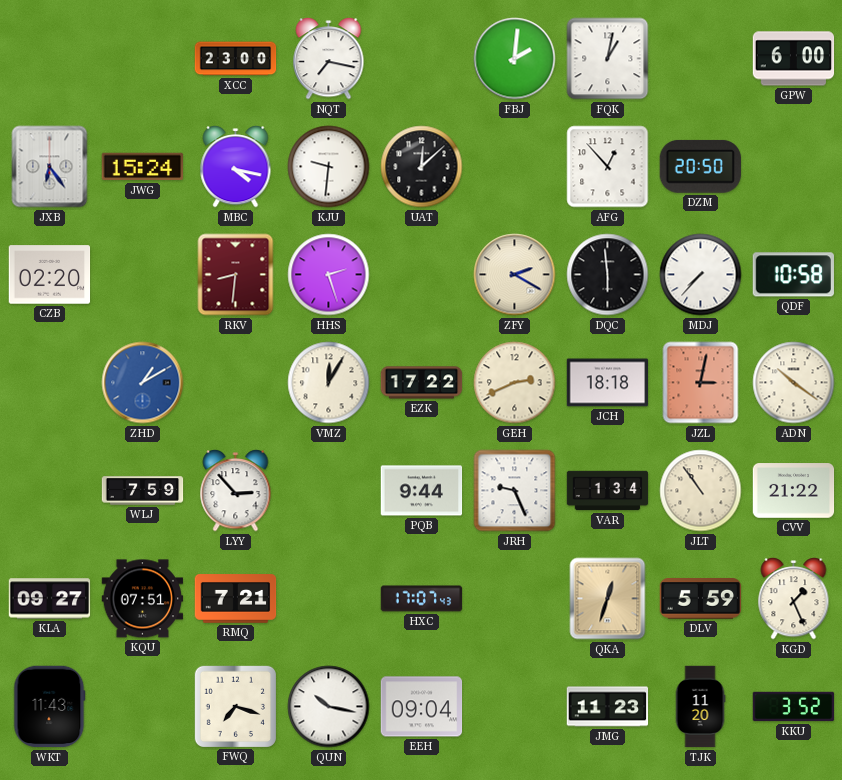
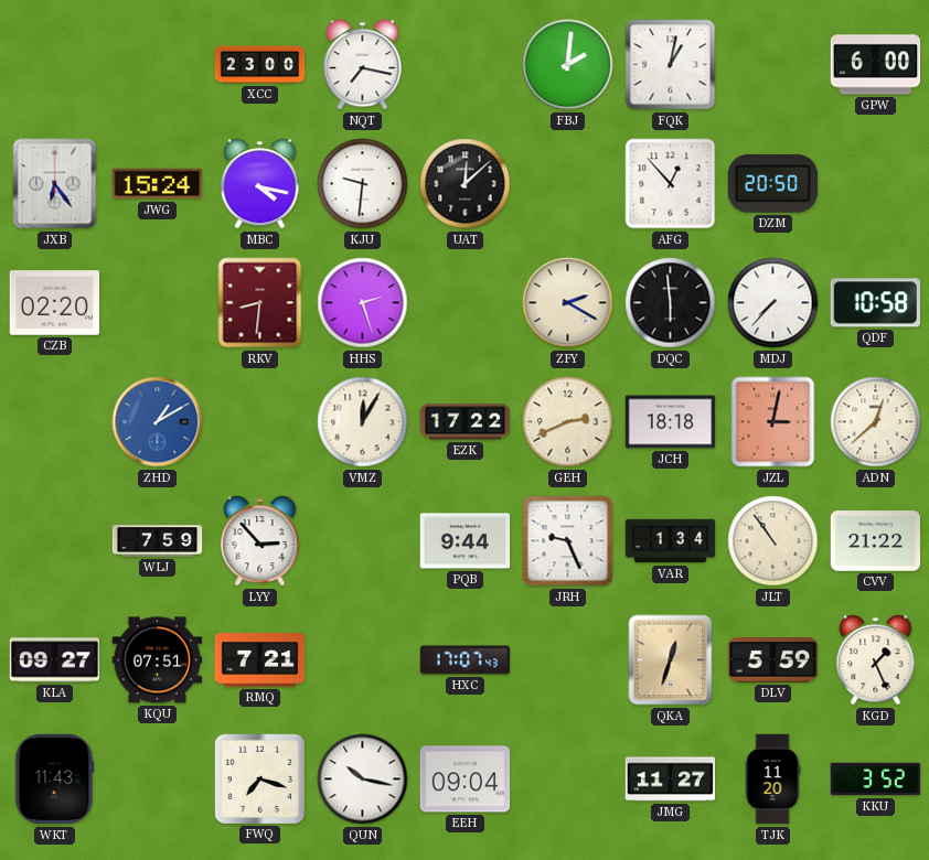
ADN: 10:21 -> 12:38
JMG: 11:23 -> 11:27
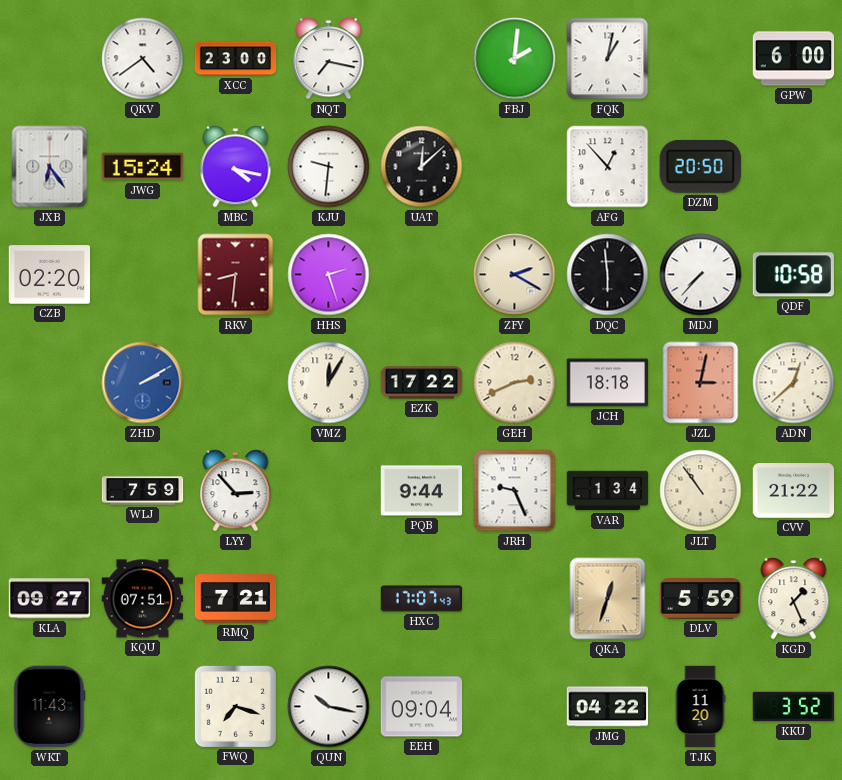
QKV: none -> 4:39
ZHD: 1:10 -> 2:10
JMG: 11:27 -> 04:22
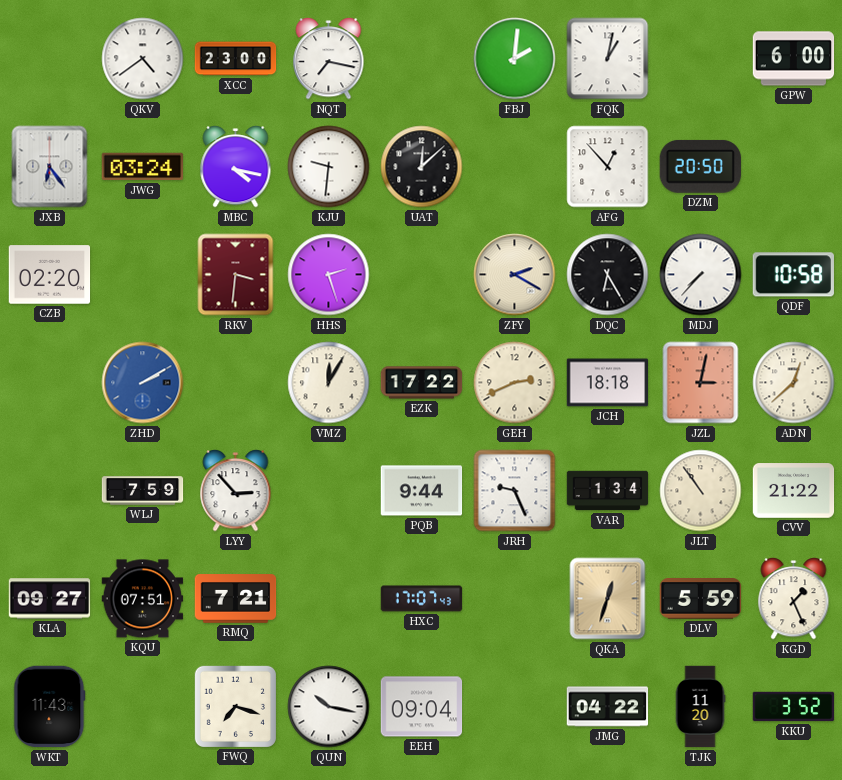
JWG: 15:24 -> 03:24
RKV: 8:31 -> 3:31
DQC: 5:59 -> 6:25
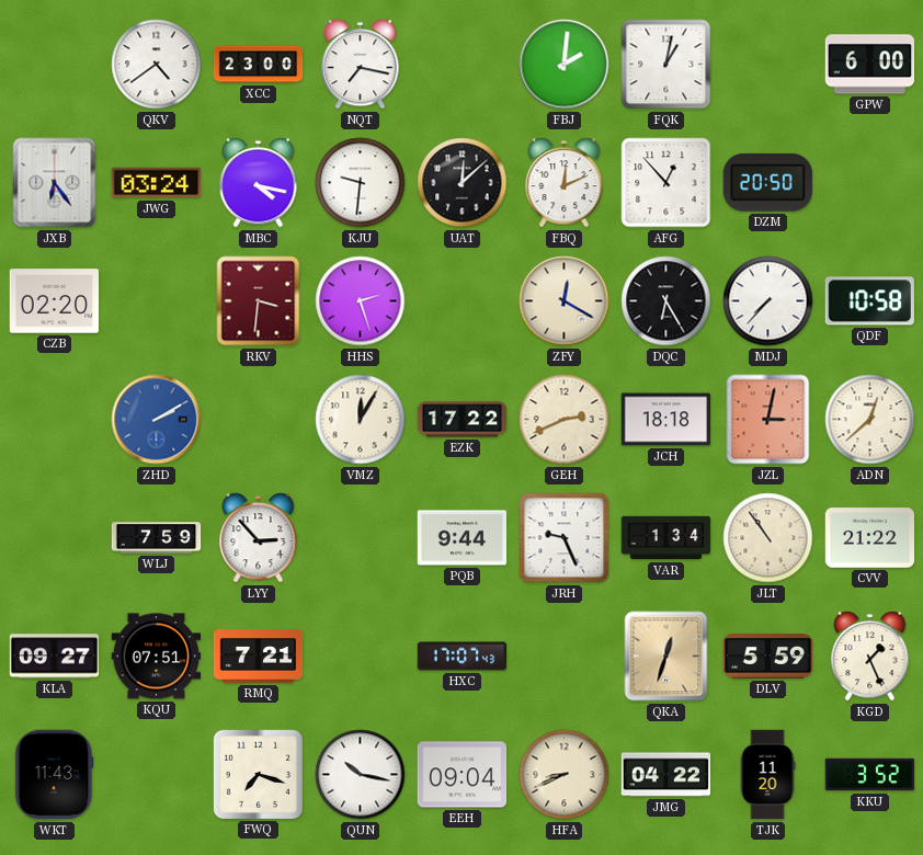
FBQ: none -> 12:11
ZFY: 2:20 -> 12:20
HFA: none -> 8:41
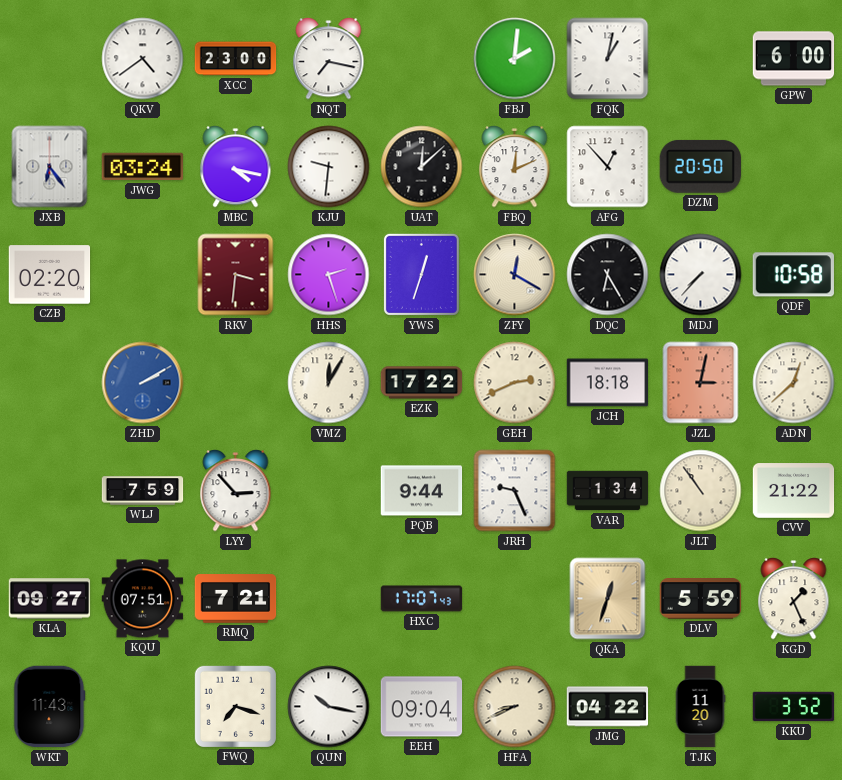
YWS: none -> 12:33
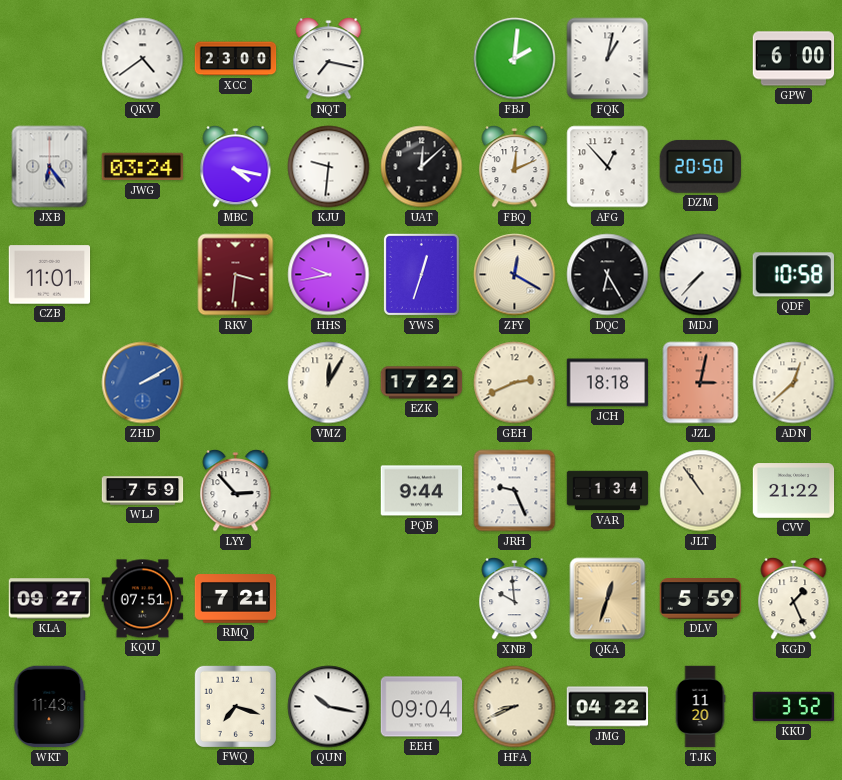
CZB: 02:20 -> 11:01
HHS: 2:27 -> 9:43
HXC: 17:07 -> none
XNB: none -> 9:59
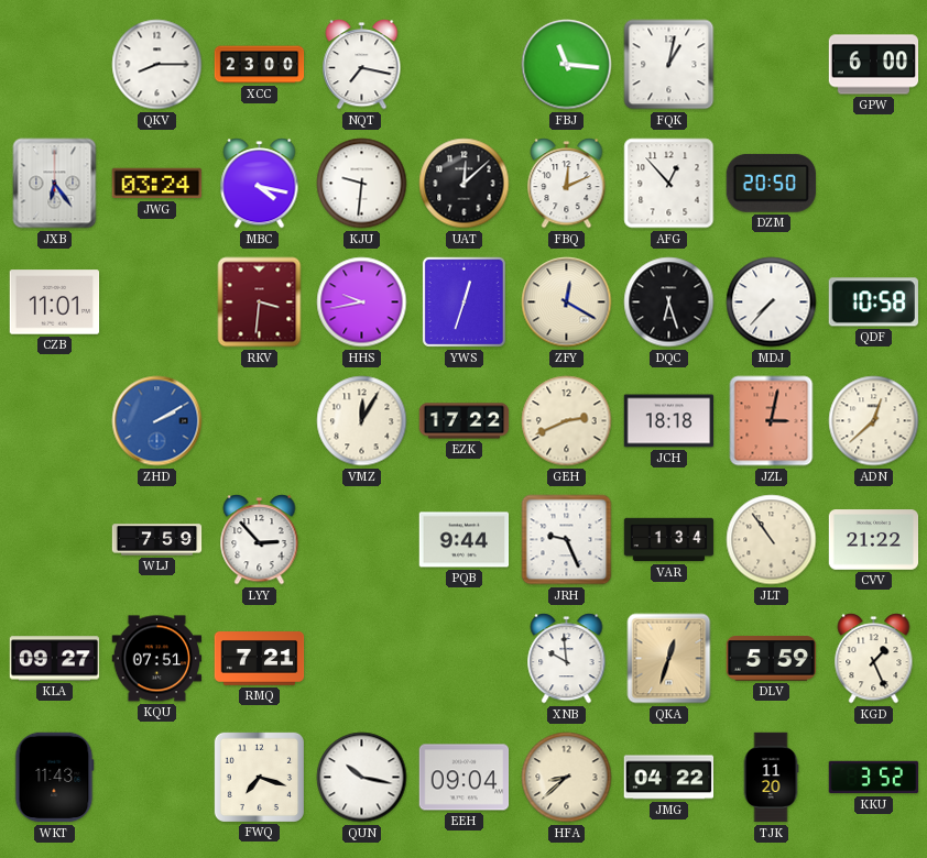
QKV: 4:39 -> 8:15
FBJ: 2:01 -> 11:16
DQC: 6:25 -> 6:27
HFA: 8:41 -> 8:38
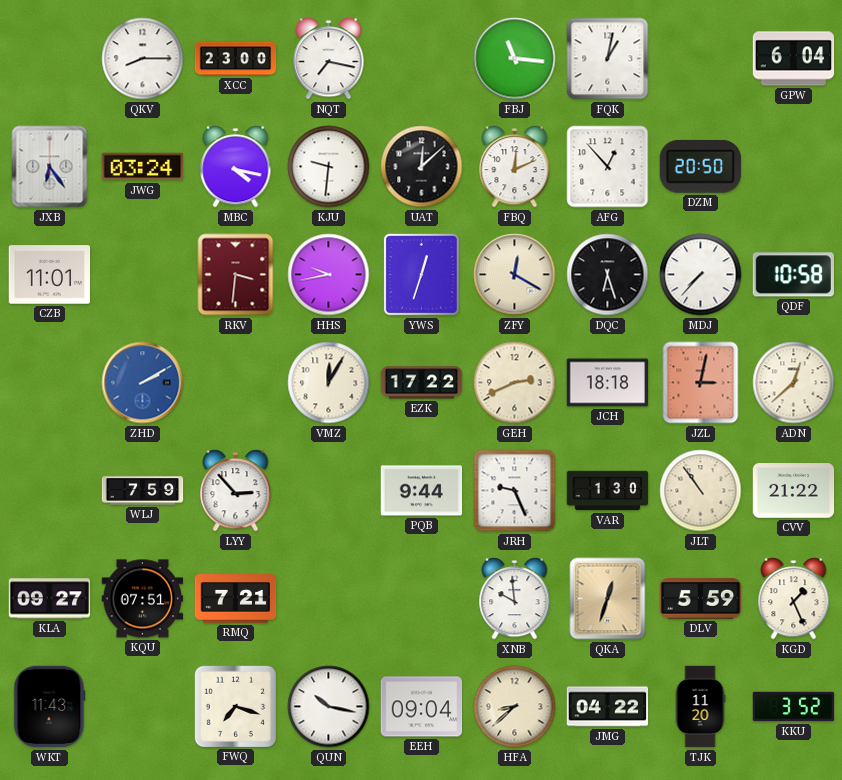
GPW: 6:00 -> 6:04
VAR: 1:34 -> 1:30
